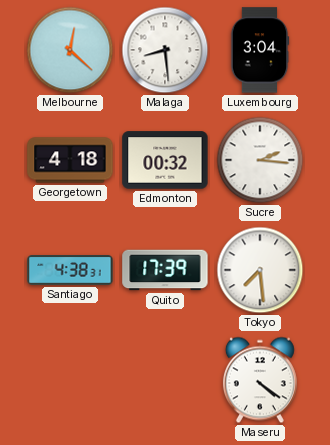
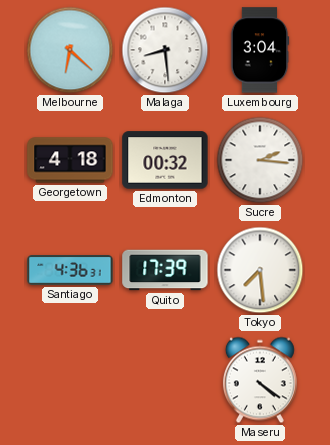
Melbourne: 12:22 -> 6:22
Santiago: 4:38 -> 4:36
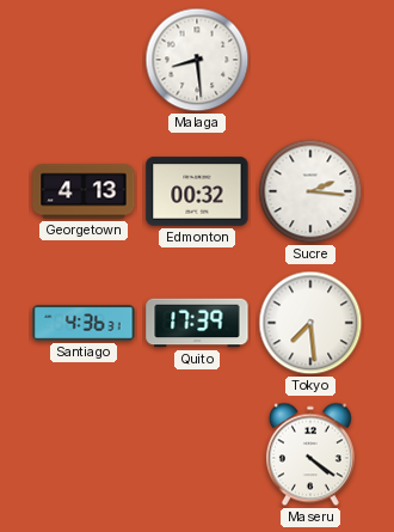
Melbourne: 6:22 -> none
Luxembourg: 3:04 -> none
Georgetown: 4:18 -> 4:13
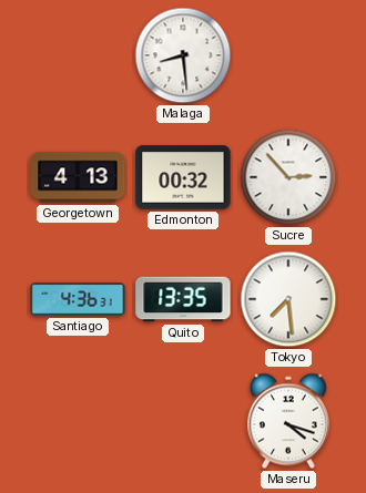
Sucre: 2:16 -> 2:53
Quito: 17:39 -> 13:35
Maseru: 4:21 -> 4:18
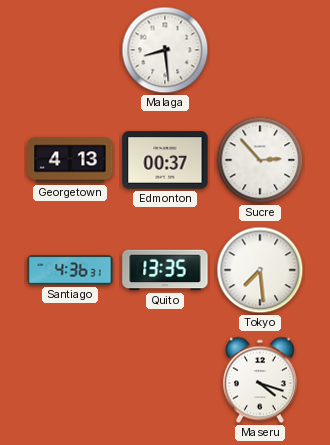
Edmonton: 00:32 -> 00:37
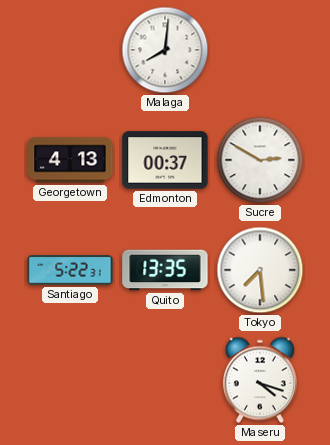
Malaga: 8:29 -> 8:01
Sucre: 2:53 -> 2:50
Santiago: 4:36 -> 5:22
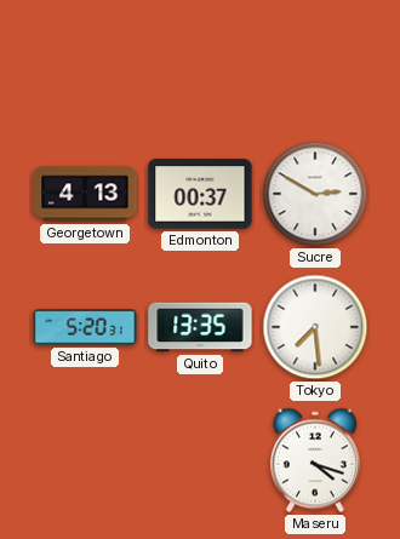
Malaga: 8:01 -> none
Santiago: 5:22 -> 5:20
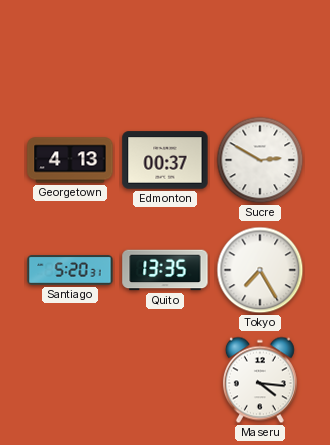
Tokyo: 7:29 -> 7:25
Maseru: 4:18 -> 4:16
